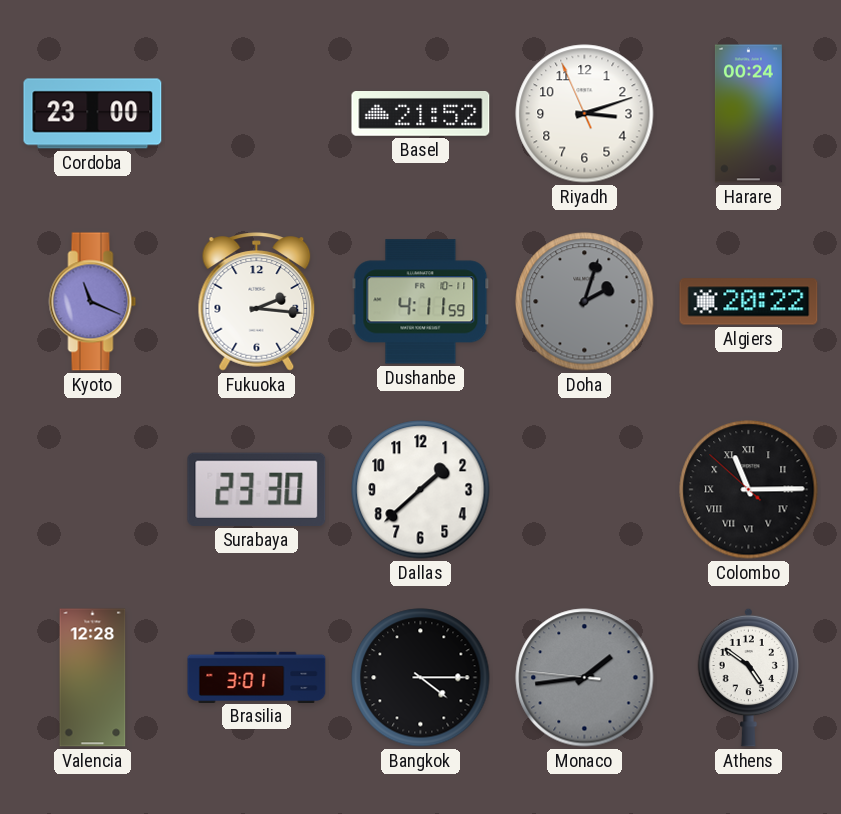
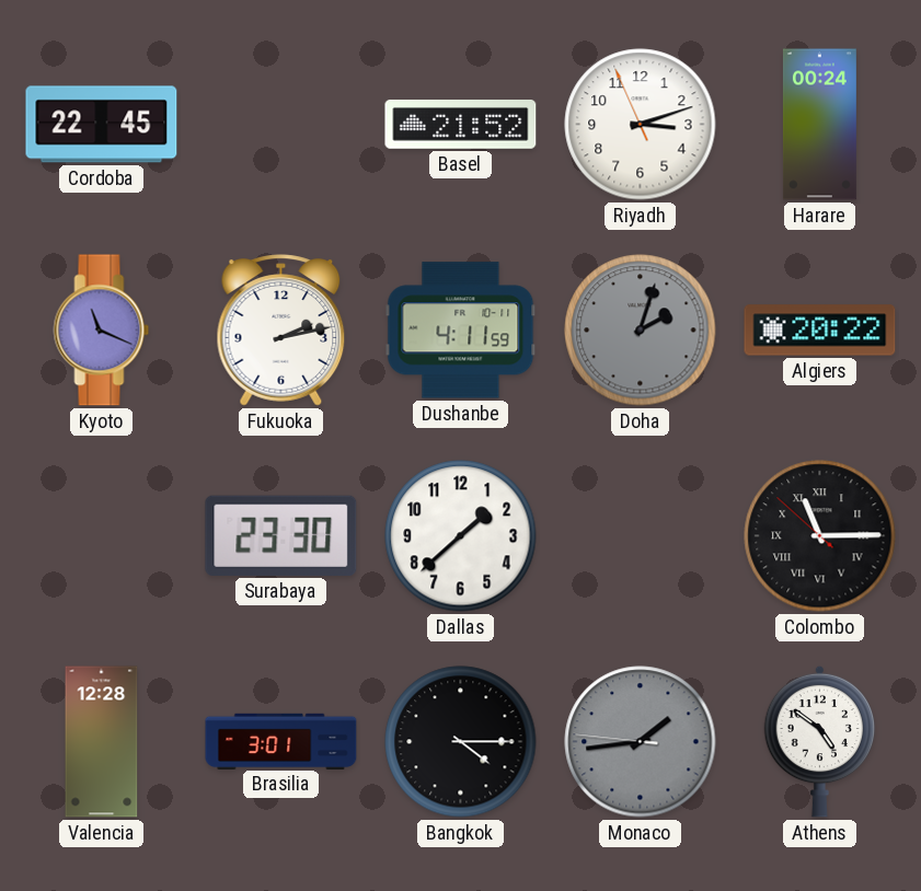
Cordoba: 23:00 -> 22:45
Fukuoka: 2:16 -> 2:13
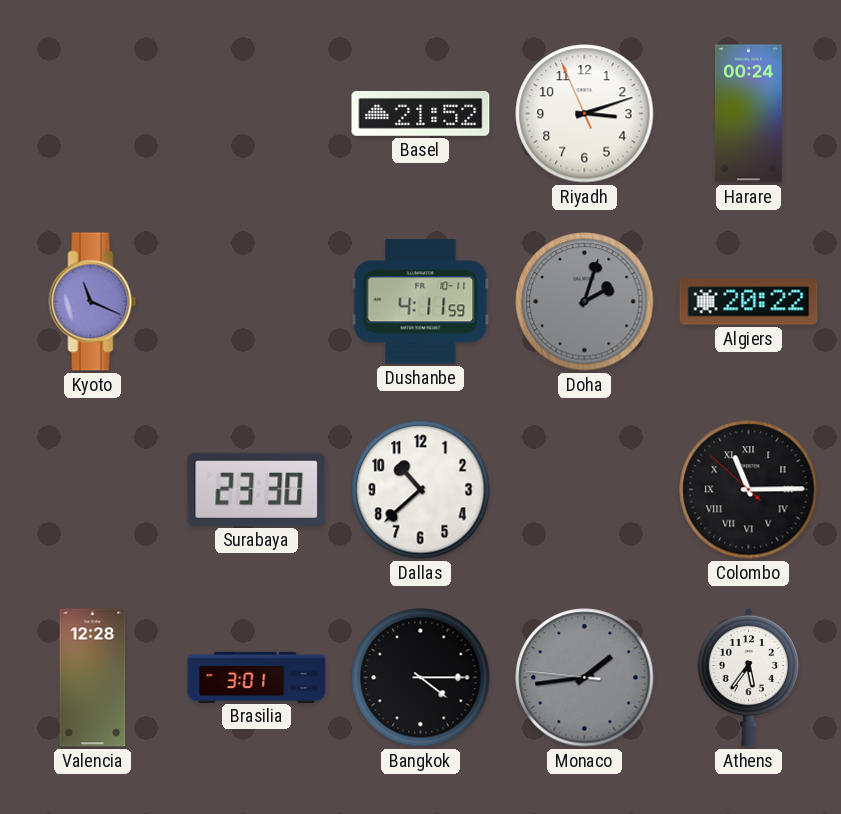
Cordoba: 22:45 -> none
Fukuoka: 2:13 -> none
Dallas: 1:38 -> 10:38
Athens: 4:51 -> 5:36
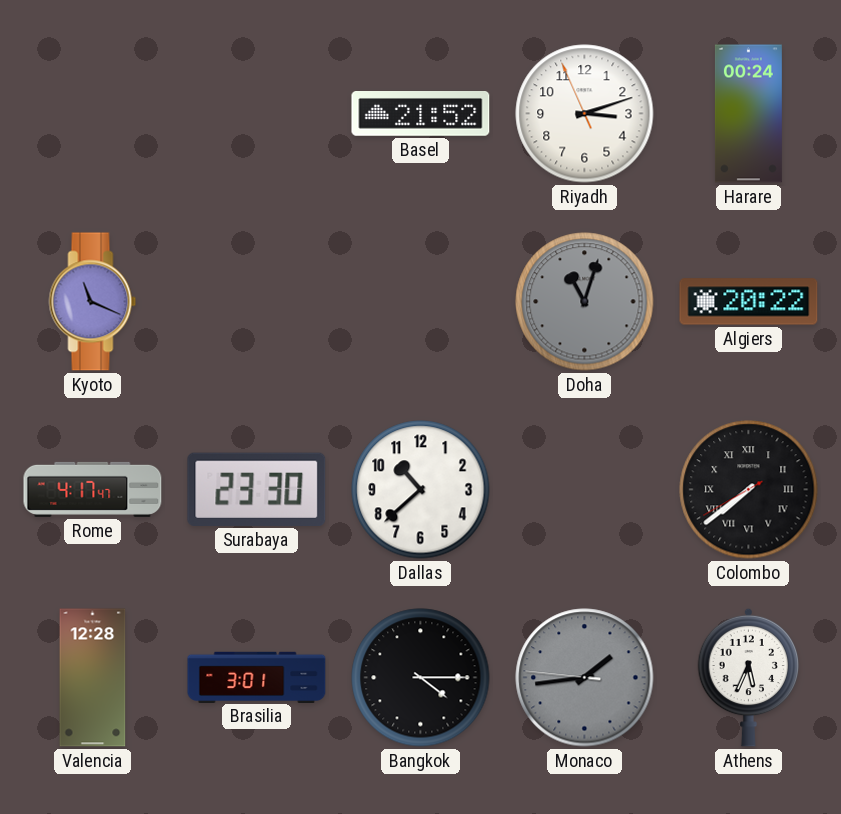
Dushanbe: 4:11 -> none
Doha: 2:03 -> 11:03
Rome: none -> 4:17
Colombo: 11:14 -> 7:38
Athens: 5:36 -> 5:34
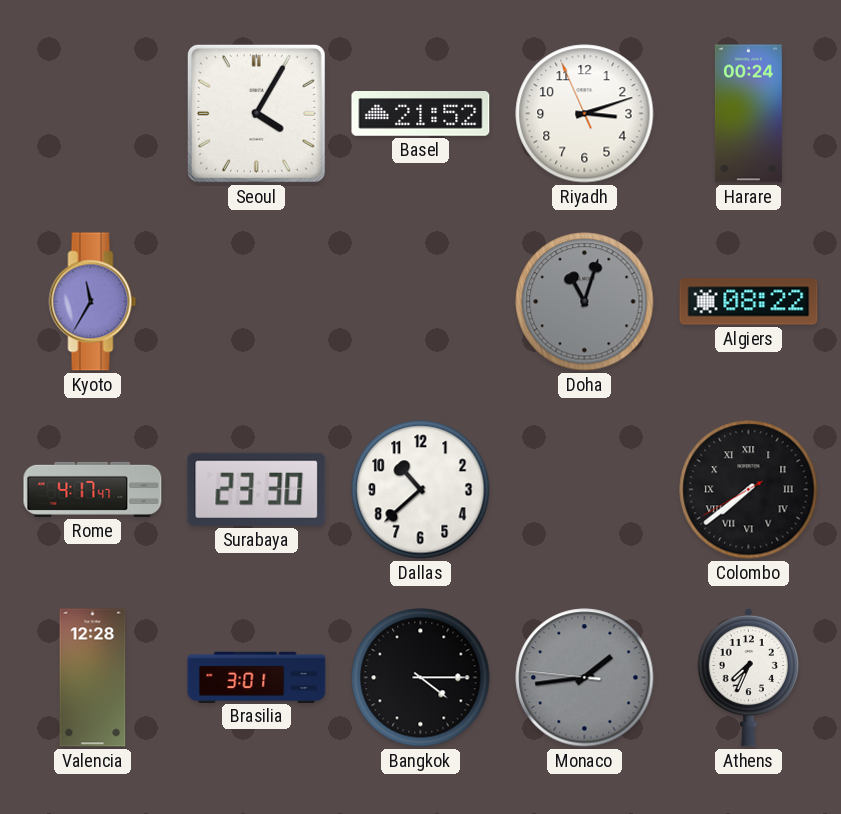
Seoul: none -> 4:05
Kyoto: 11:19 -> 11:35
Algiers: 20:22 -> 08:22
Athens: 5:34 -> 7:34
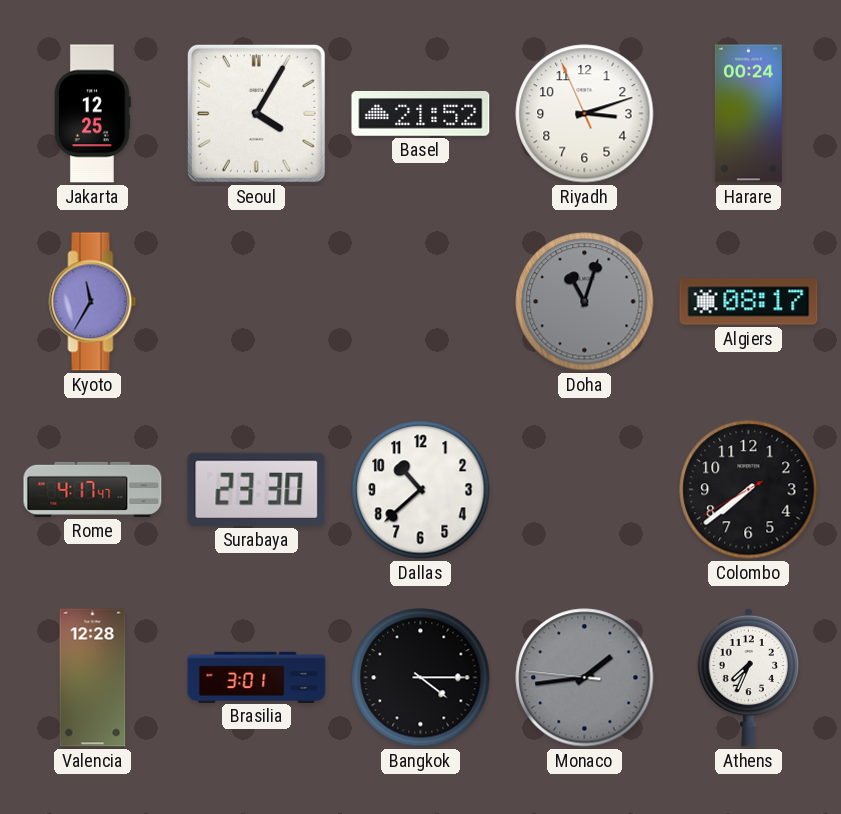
Jakarta: none -> 12:25
Algiers: 08:22 -> 08:17
Colombo numerals: Roman -> Arabic
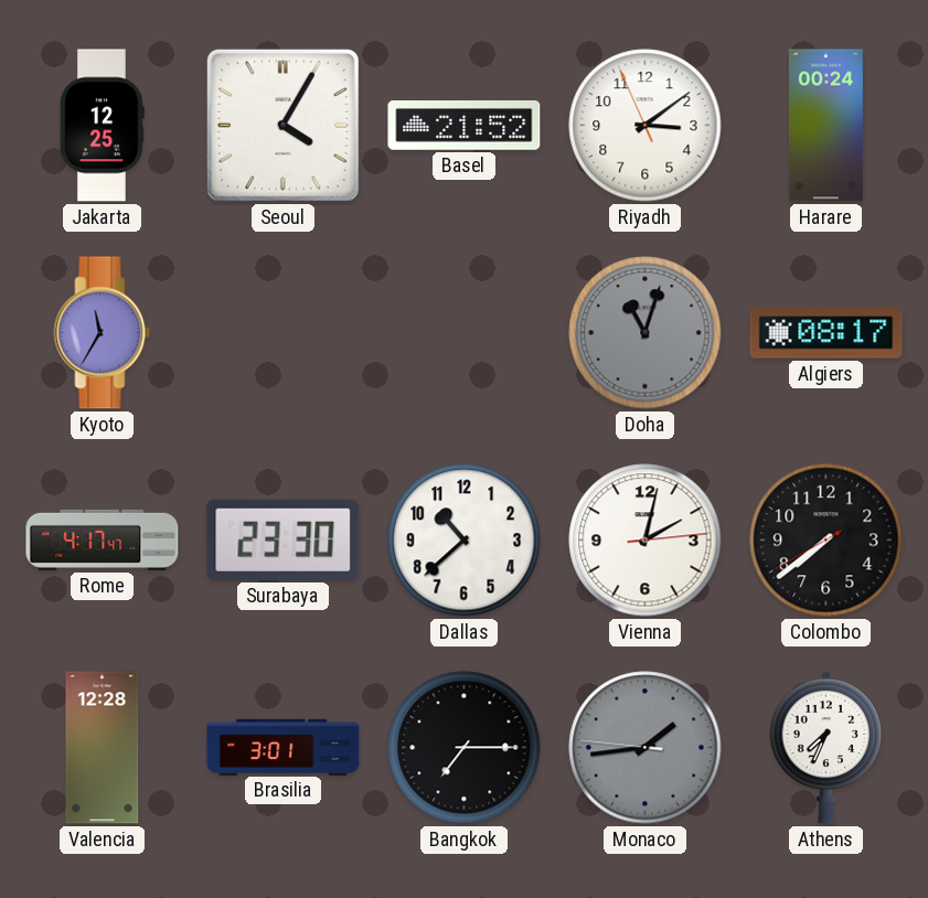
Riyadh: 3:11 -> 3:08
Vienna: none -> 2:02
Bangkok: 4:15 -> 7:15
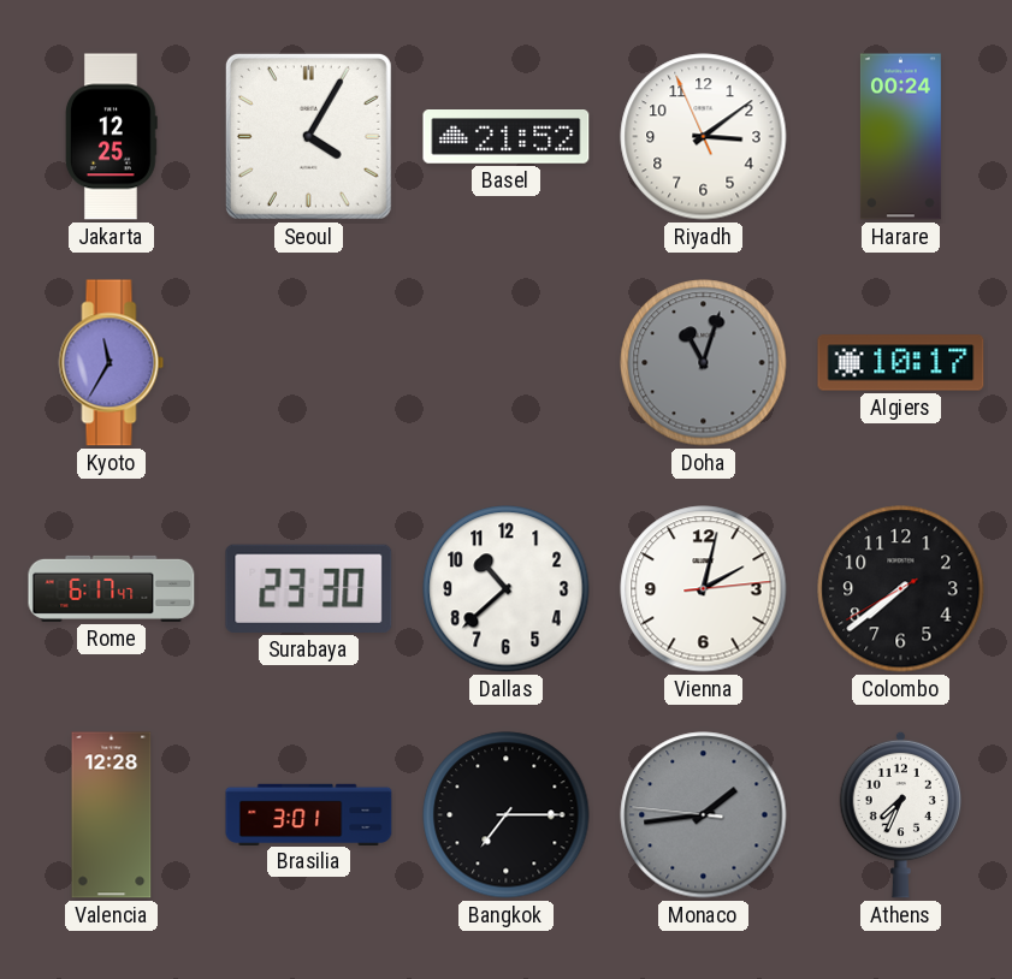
Algiers: 08:17 -> 10:17
Rome: 4:17 -> 6:17
